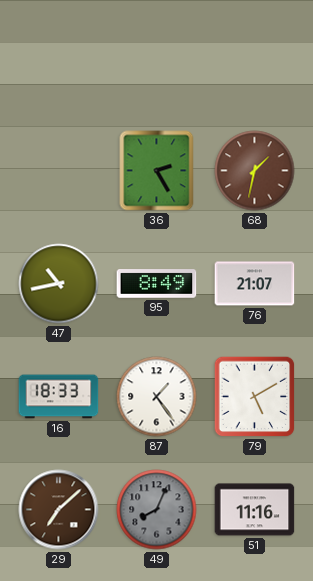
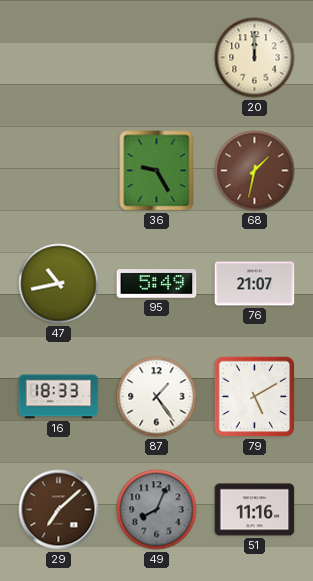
20: none -> 12:00
36: 2:25 -> 9:25
95: 8:49 -> 5:49
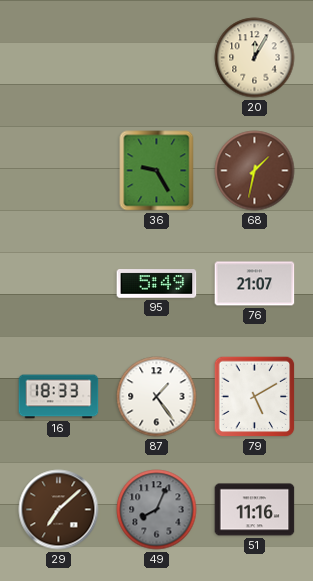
20: 12:00 -> 12:05
47: 10:43 -> none
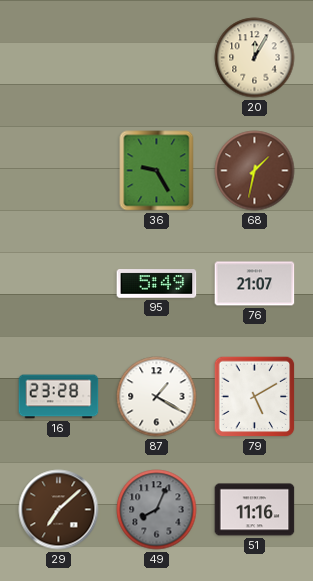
16: 18:33 -> 23:28
87: 1:24 -> 1:20
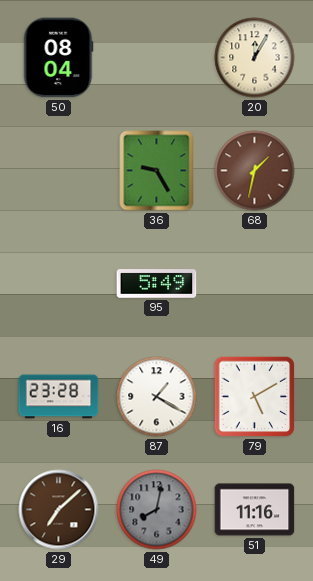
50: none -> 08:04
76: 21:07 -> none
49: 8:04 -> 8:02
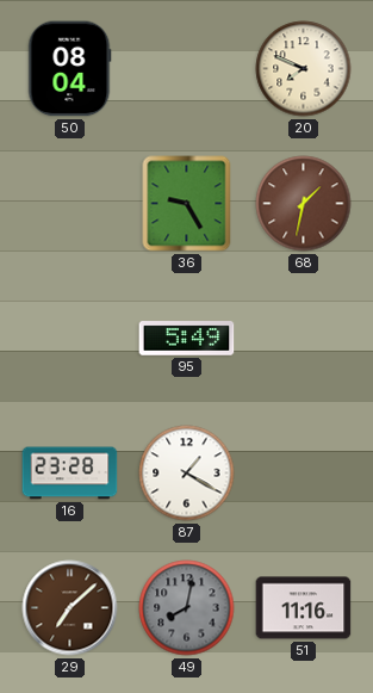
20: 12:05 -> 7:49
79: 5:10 -> none
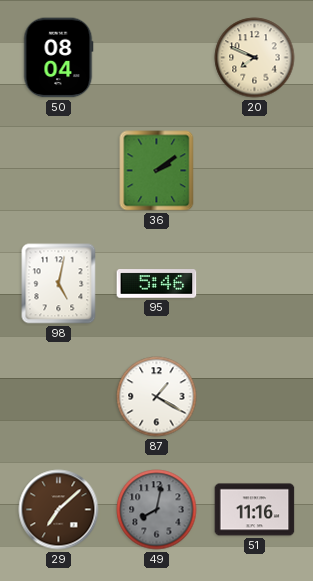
36: 9:25 -> 2:09
68: 1:32 -> none
98: none -> 5:02
95: 5:49 -> 5:46
16: 23:28 -> none
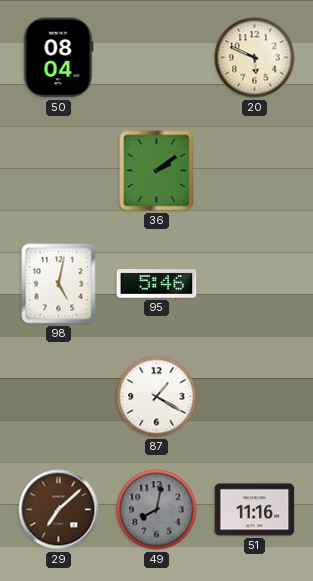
20: 7:49 -> 5:49
